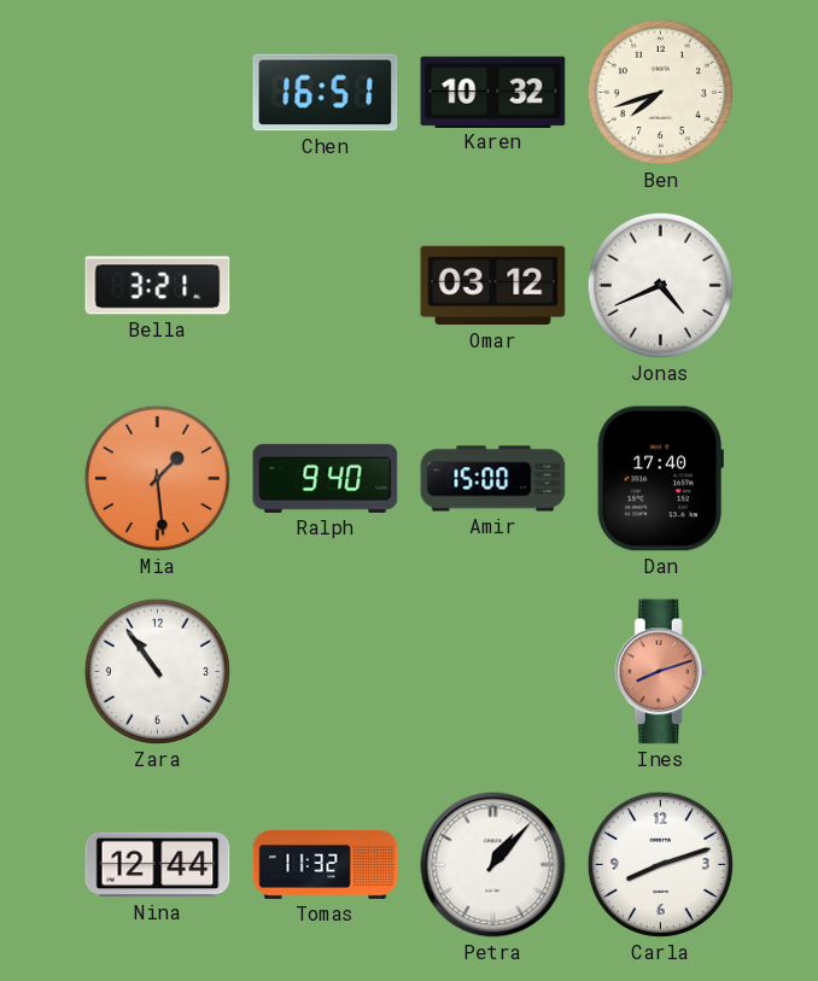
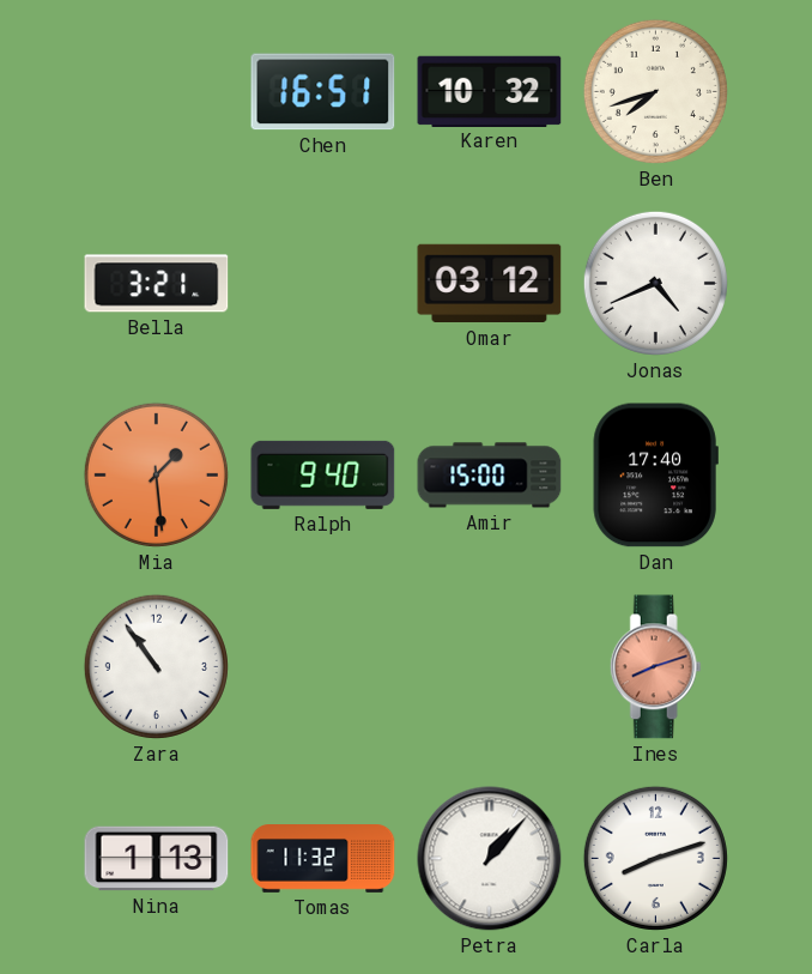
Nina: 12:44 -> 1:13
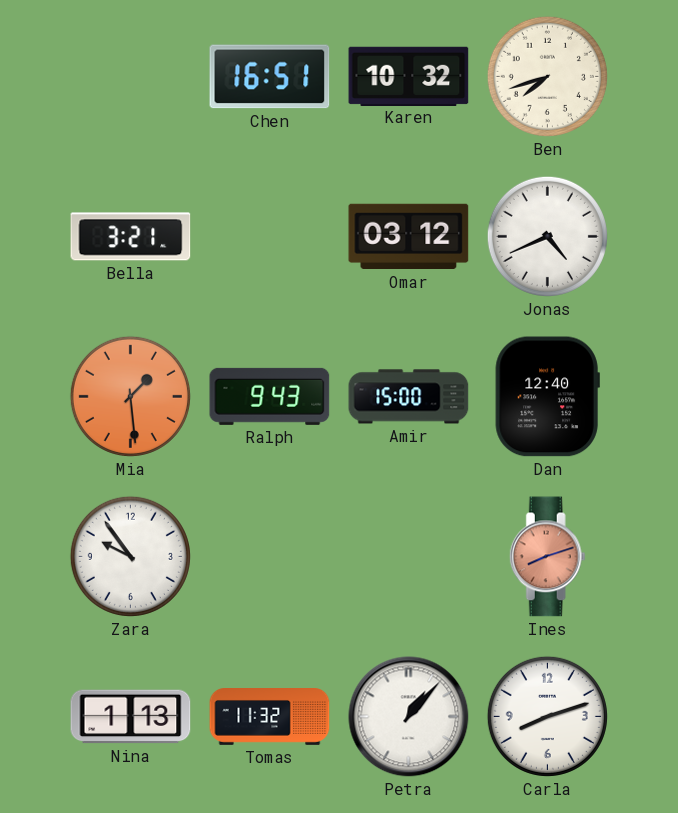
Ralph: 9:40 -> 9:43
Dan: 17:40 -> 12:40
Zara: 10:54 -> 9:54
